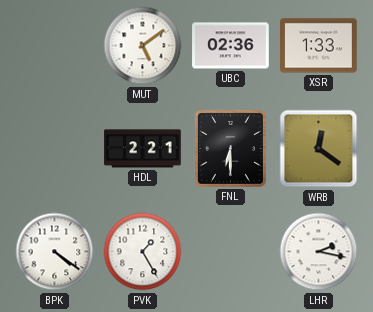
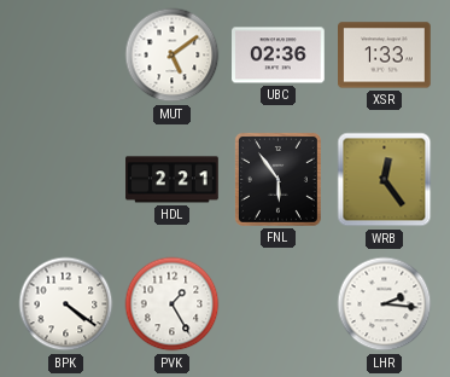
FNL: 6:30 -> 5:54
WRB: 12:21 -> 12:24
LHR: 2:17 -> 2:16
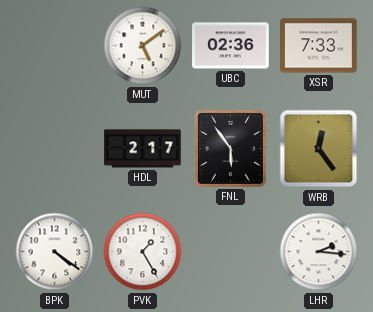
XSR: 1:33 -> 7:33
HDL: 2:21 -> 2:17
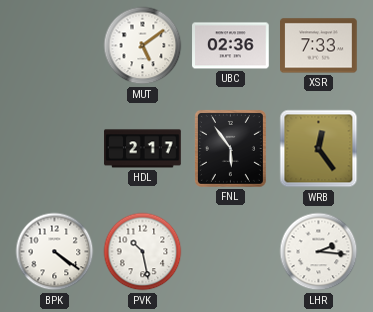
PVK: 1:25 -> 10:28
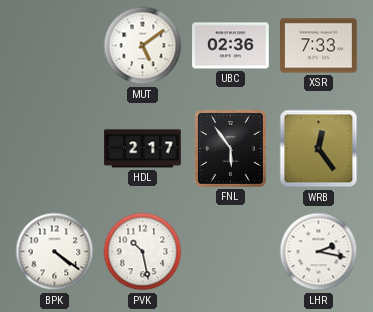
LHR: 2:16 -> 2:17
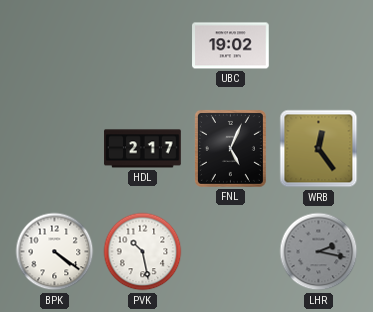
MUT: 5:09 -> none
UBC: 02:36 -> 19:02
XSR: 7:33 -> none
FNL: 5:54 -> 5:04
LHR dial: white -> grey
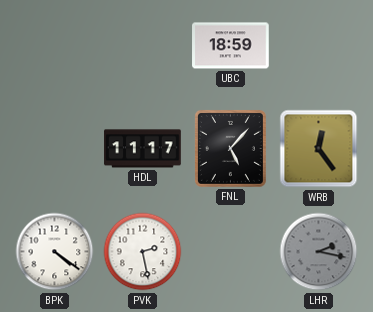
UBC: 19:02 -> 18:59
HDL: 2:17 -> 11:17
FNL: 5:04 -> 5:07
PVK: 10:28 -> 2:28
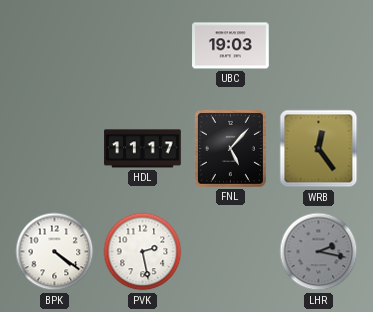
UBC: 18:59 -> 19:03
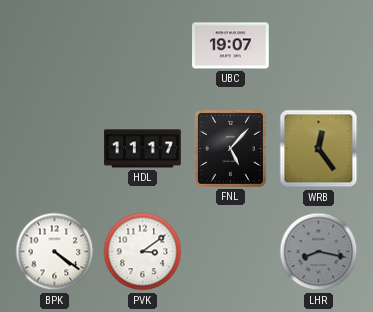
UBC: 19:03 -> 19:07
PVK: 2:28 -> 3:09
LHR: 2:17 -> 8:17
